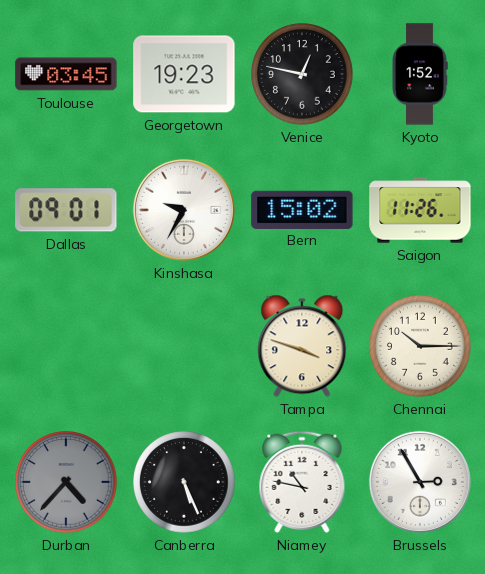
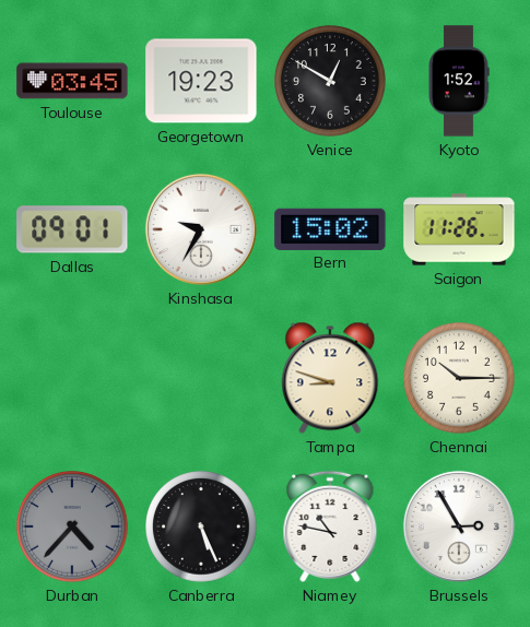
Venice: 12:47 -> 12:50
Tampa: 3:48 -> 8:48
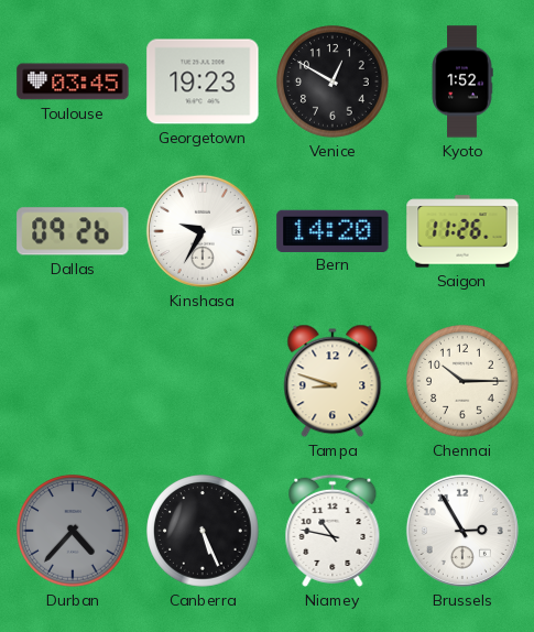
Dallas: 09:01 -> 09:26
Bern: 15:02 -> 14:20
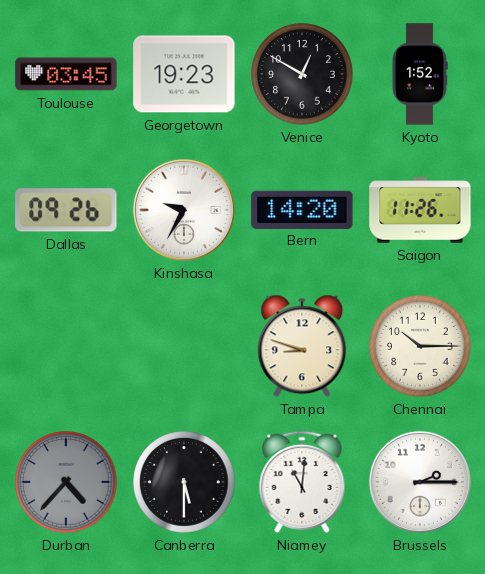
Canberra: 5:26 -> 5:30
Niamey: 10:47 -> 11:01
Brussels: 2:55 -> 2:15
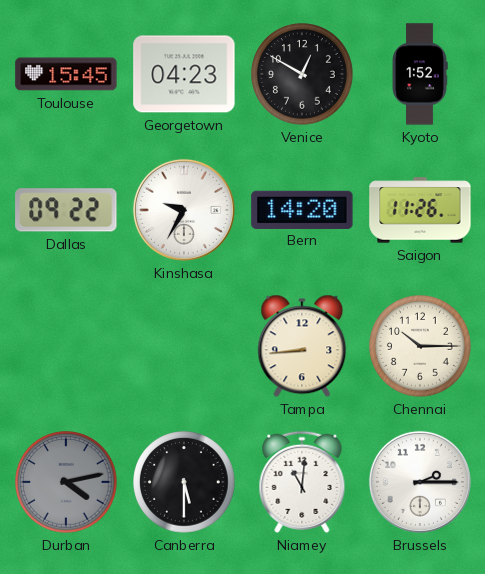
Toulouse: 03:45 -> 15:45
Georgetown: 19:23 -> 04:23
Dallas: 09:26 -> 09:22
Tampa: 8:48 -> 8:44
Durban: 4:37 -> 4:13
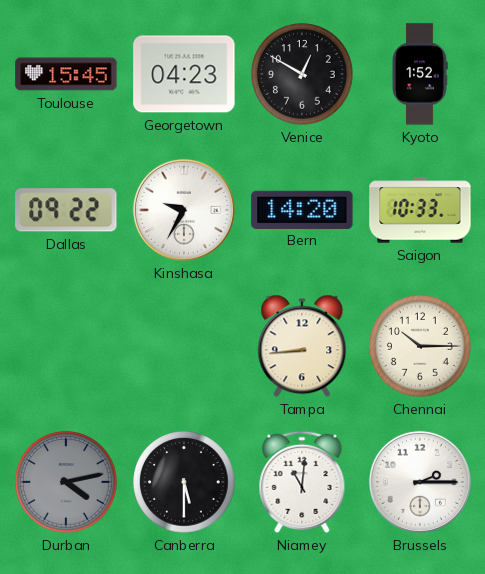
Saigon: 11:26 -> 10:33
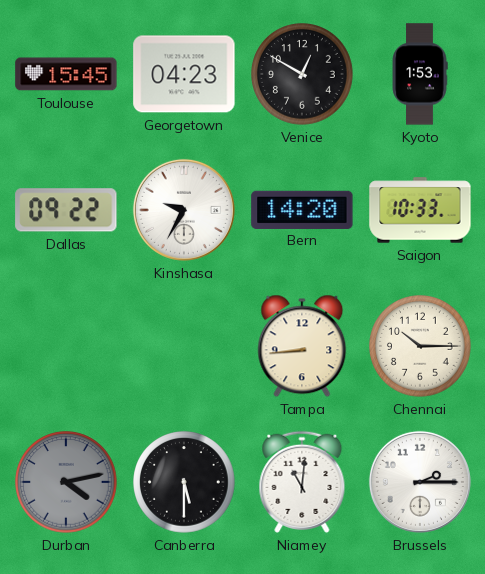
Kyoto: 1:52 -> 1:53
